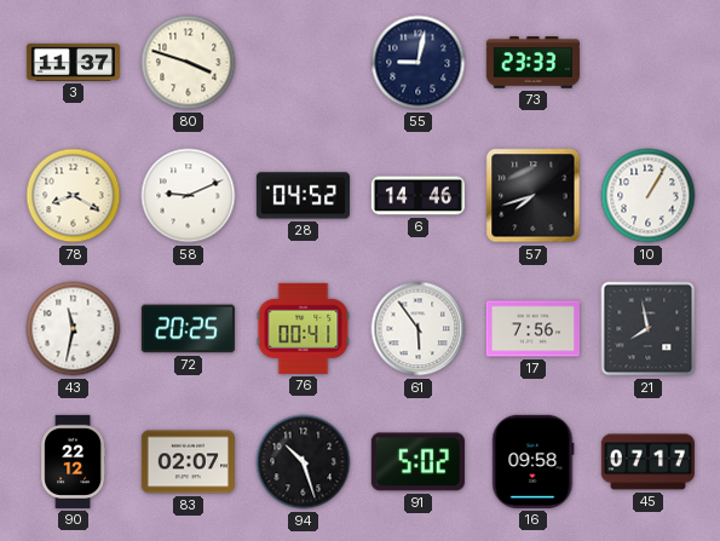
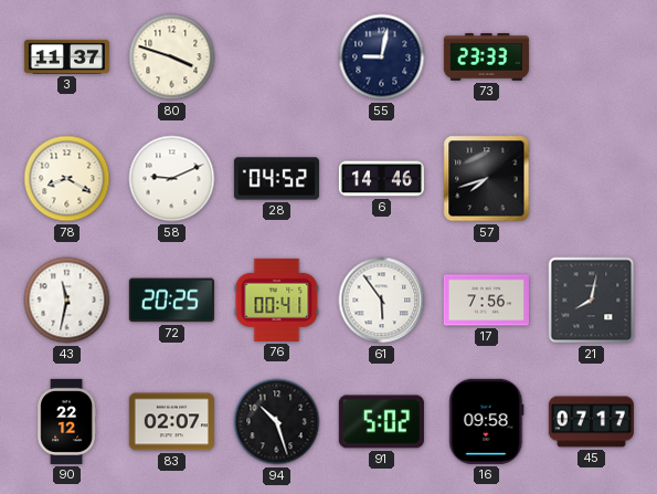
10: 1:05 -> none
21: 7:58 -> 8:02
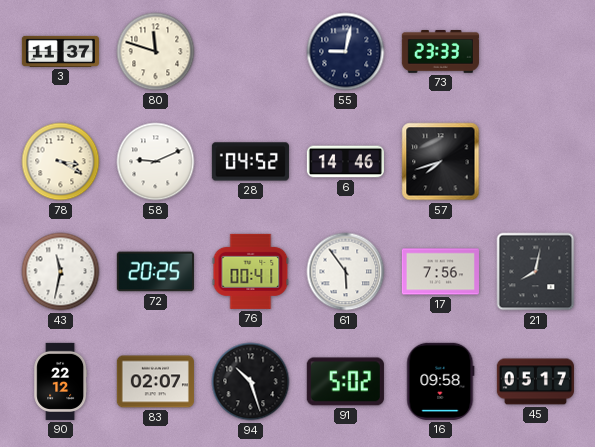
80: 3:48 -> 11:48
78: 8:20 -> 3:20
45: 07:17 -> 05:17
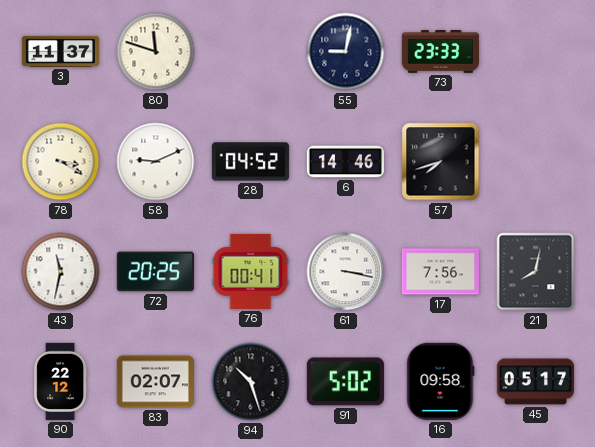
61: 5:54 -> 3:17
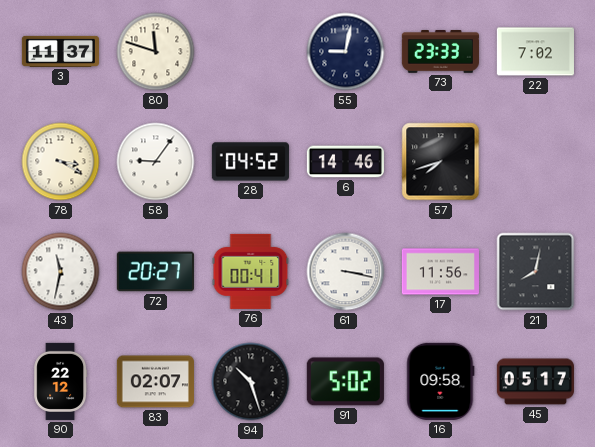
22: none -> 7:02
58: 9:11 -> 9:06
72: 20:25 -> 20:27
17: 7:56 -> 11:56
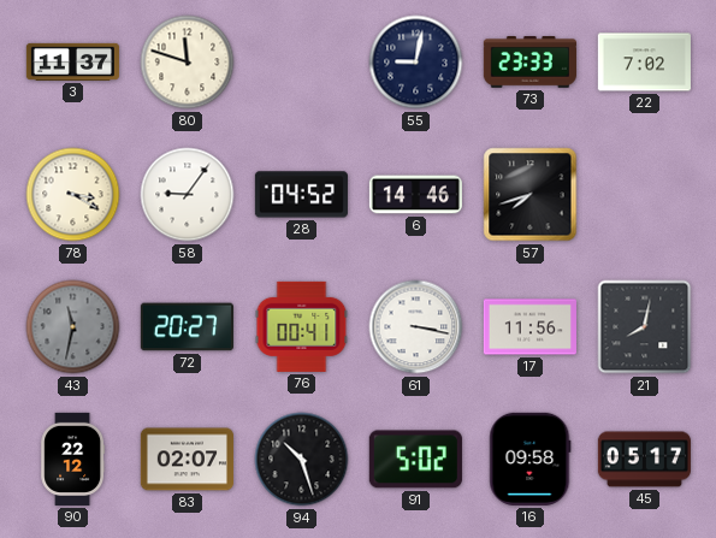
43 dial: white -> grey
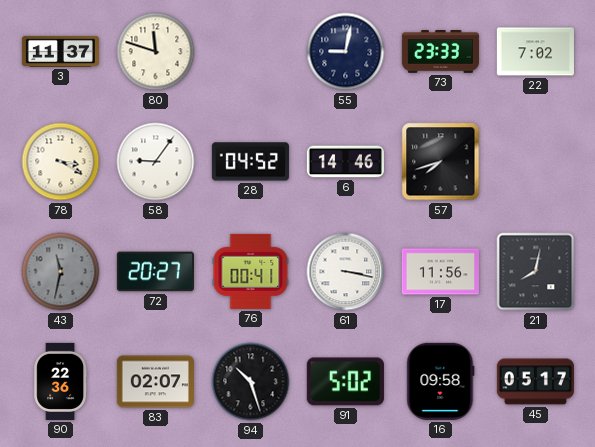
90: 22:12 -> 22:36
